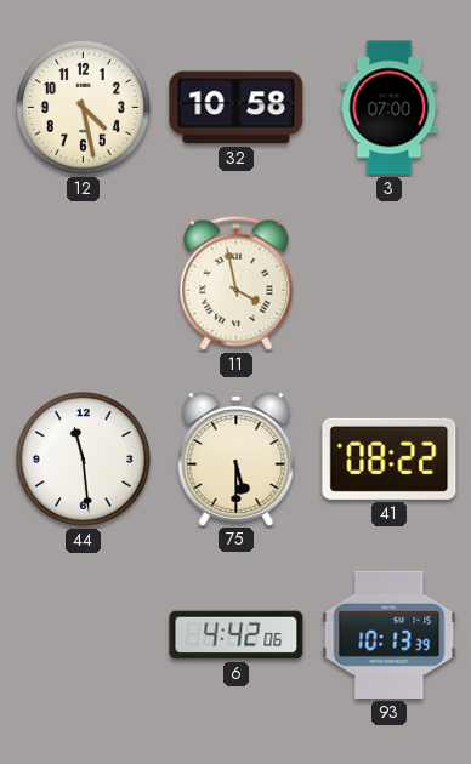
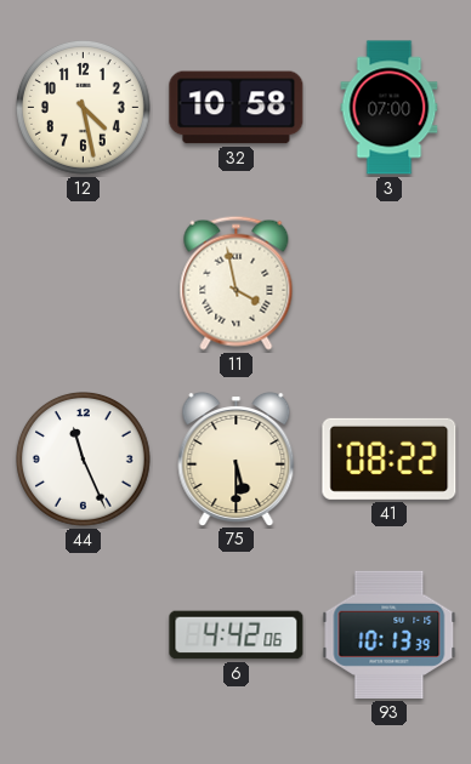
44: 11:29 -> 11:26
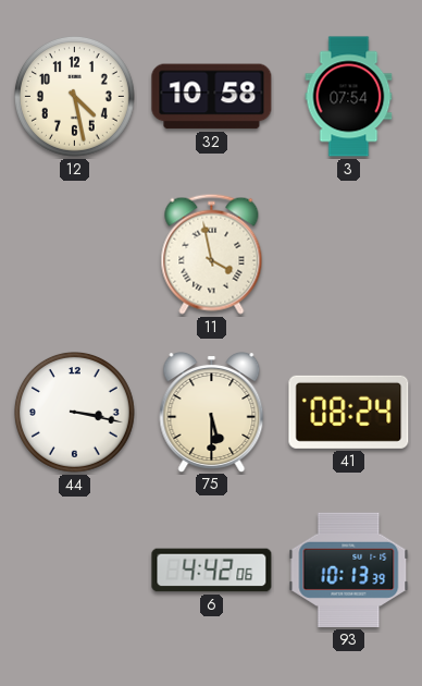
3: 07:00 -> 07:54
44: 11:26 -> 3:17
41: 08:22 -> 08:24
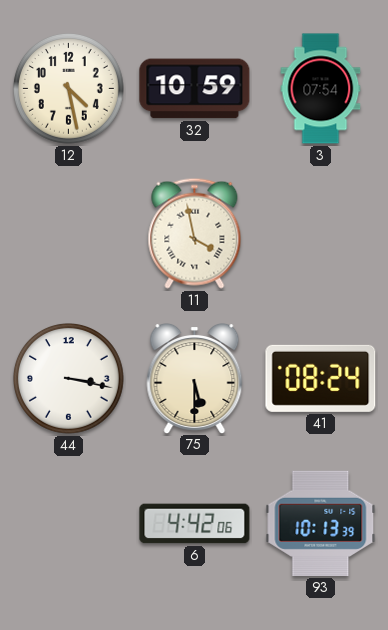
32: 10:58 -> 10:59
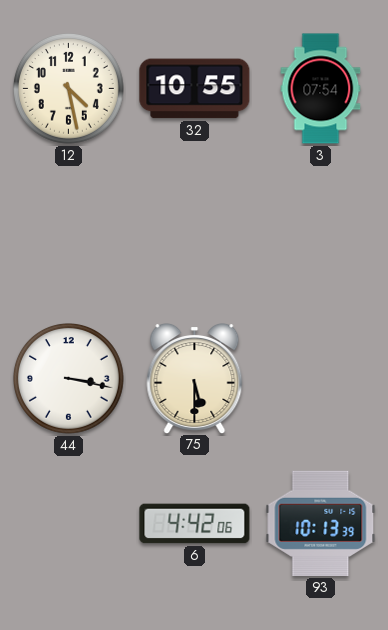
32: 10:59 -> 10:55
11: 3:58 -> none
41: 08:24 -> none
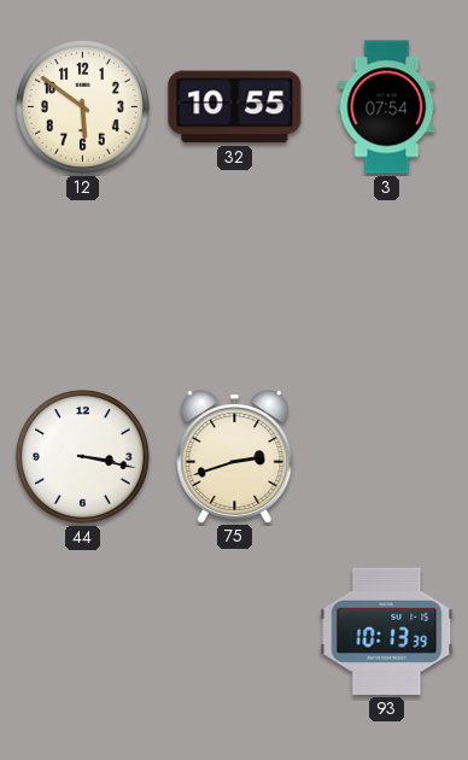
12: 4:28 -> 5:51
75: 5:30 -> 2:42
6: 4:42 -> none
